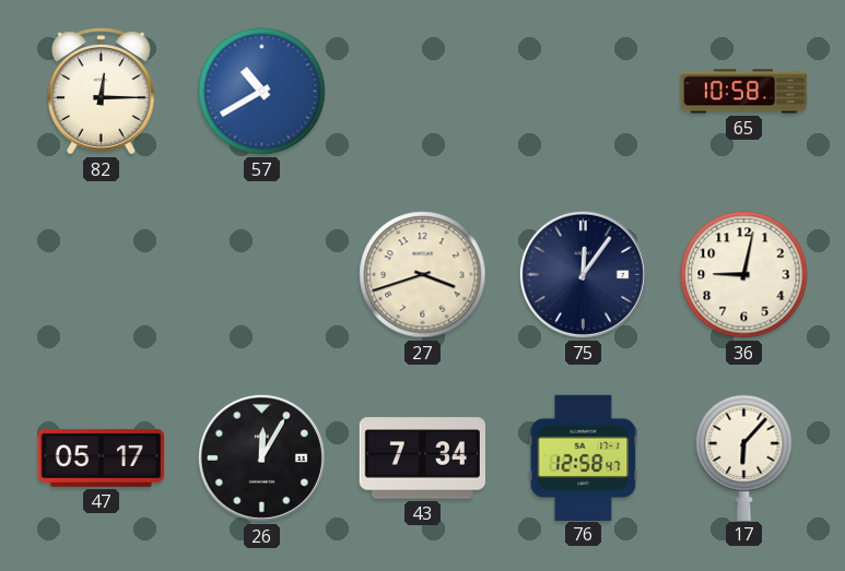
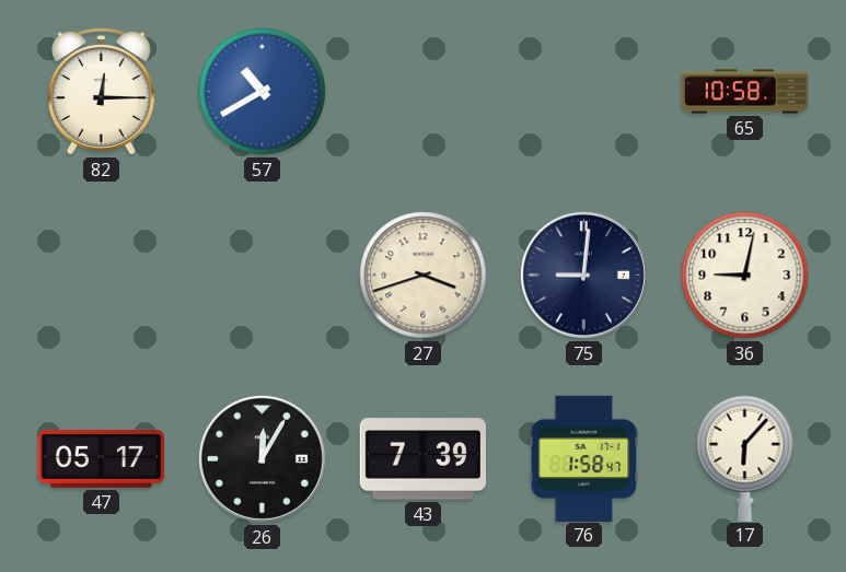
75: 12:06 -> 9:01
43: 7:34 -> 7:39
76: 12:58 -> 1:58
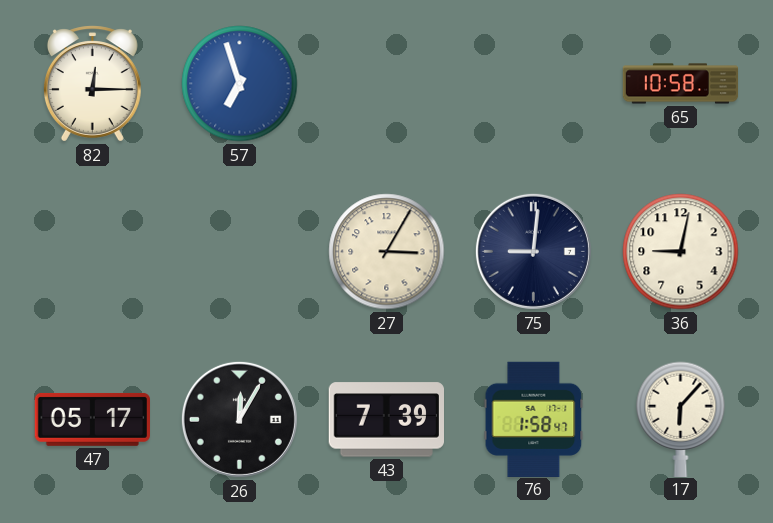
57: 10:40 -> 6:57
27: 3:42 -> 3:05
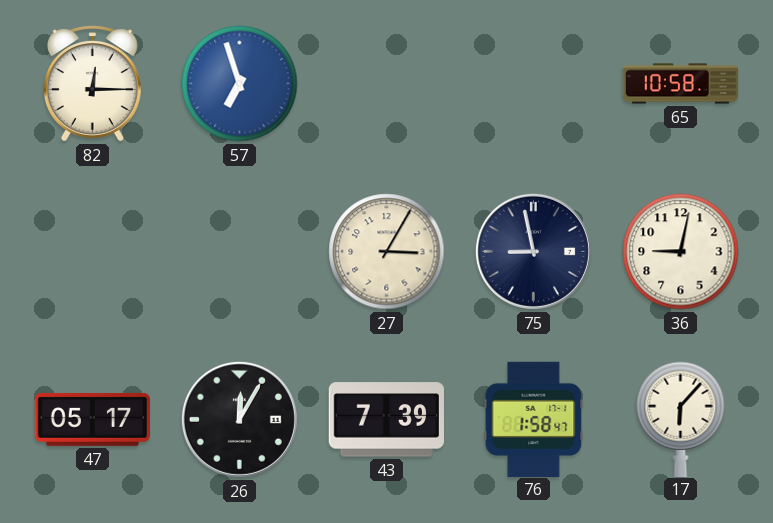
75: 9:01 -> 8:58
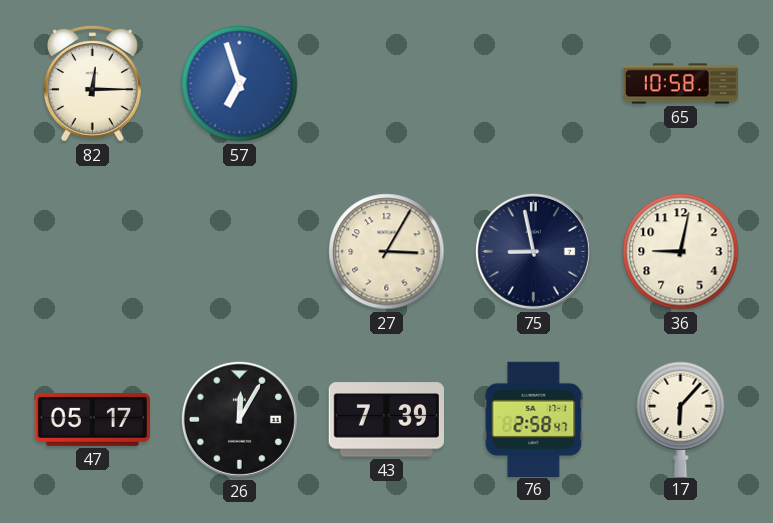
76: 1:58 -> 2:58
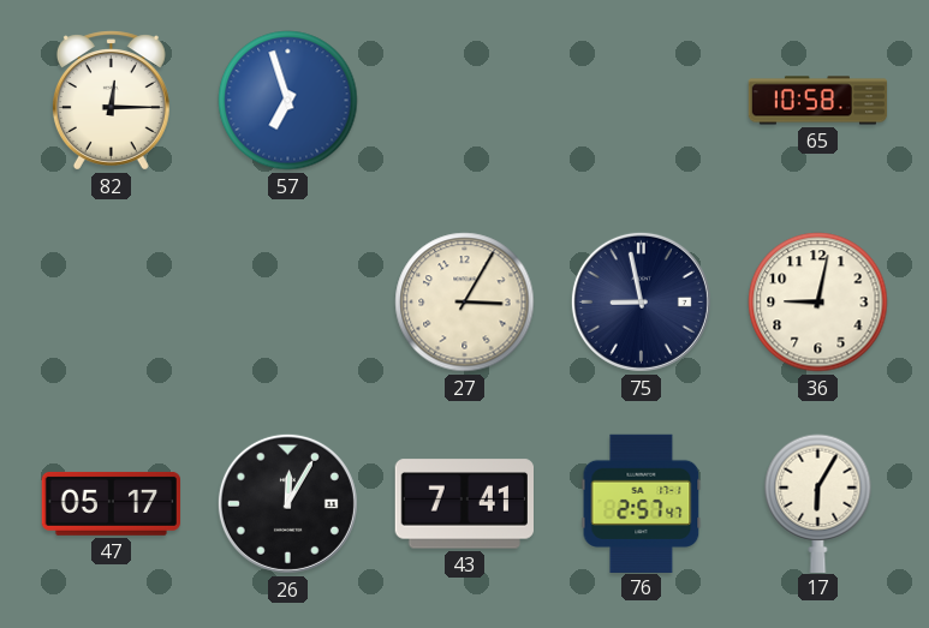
43: 7:39 -> 7:41
76: 2:58 -> 2:57
17: 6:07 -> 6:05
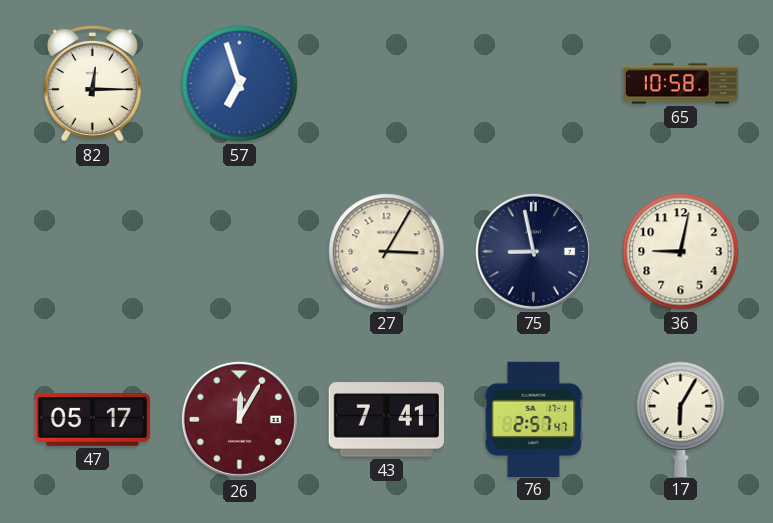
26 dial: black -> burgundy
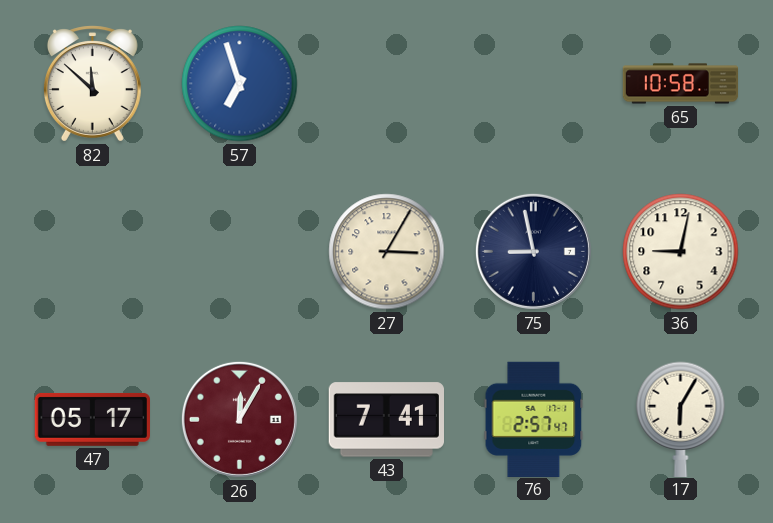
82: 12:15 -> 11:52
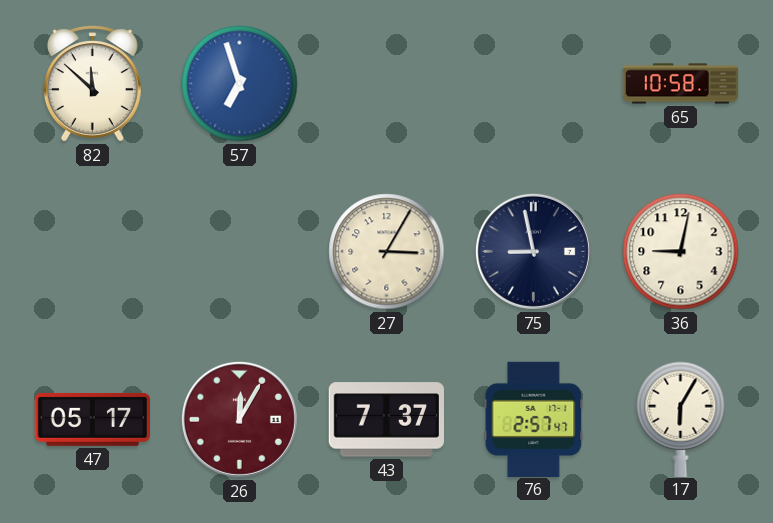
43: 7:41 -> 7:37
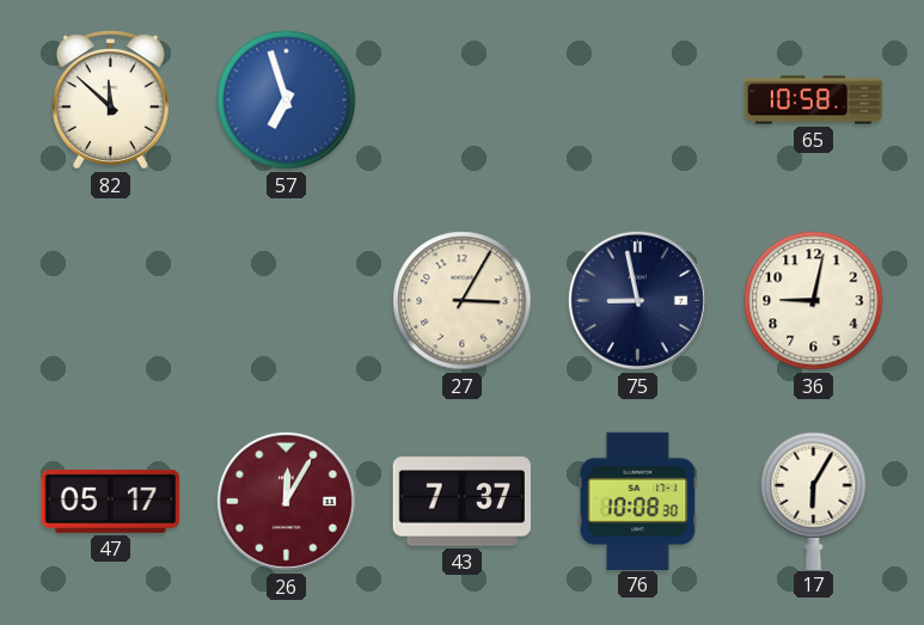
76: 2:57 -> 10:08
